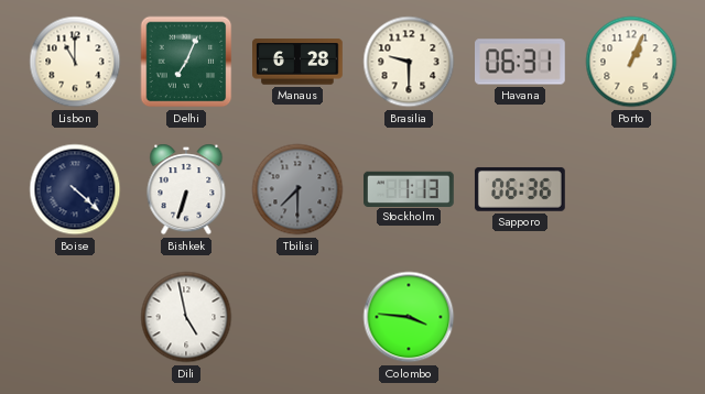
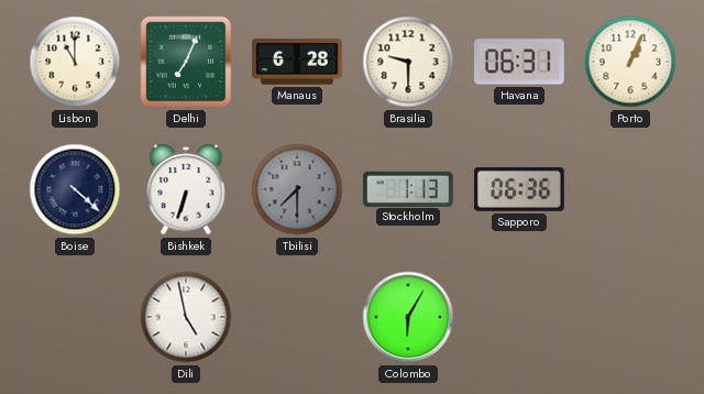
Colombo: 3:46 -> 6:05
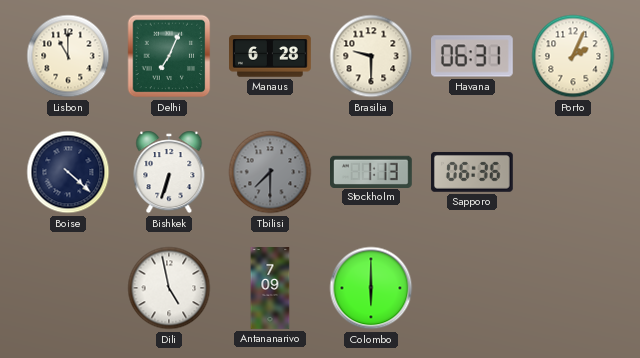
Porto: 1:04 -> 2:04
Antananarivo: none -> 7:09
Colombo: 6:05 -> 6:00
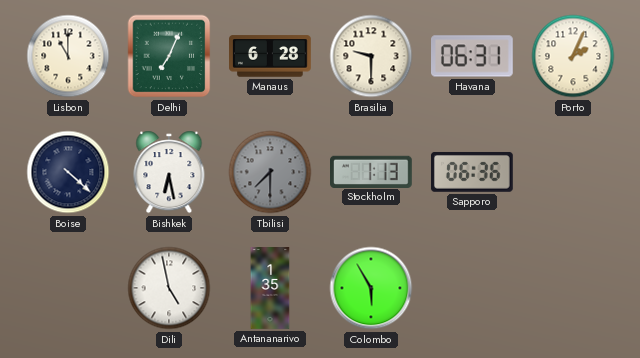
Bishkek: 6:33 -> 6:28
Antananarivo: 7:09 -> 1:35
Colombo: 6:00 -> 5:55
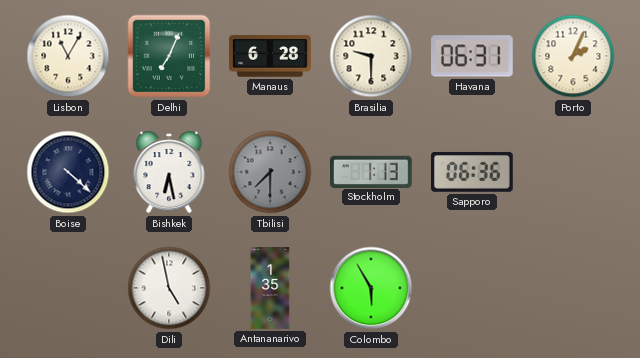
Lisbon: 11:00 -> 11:05
